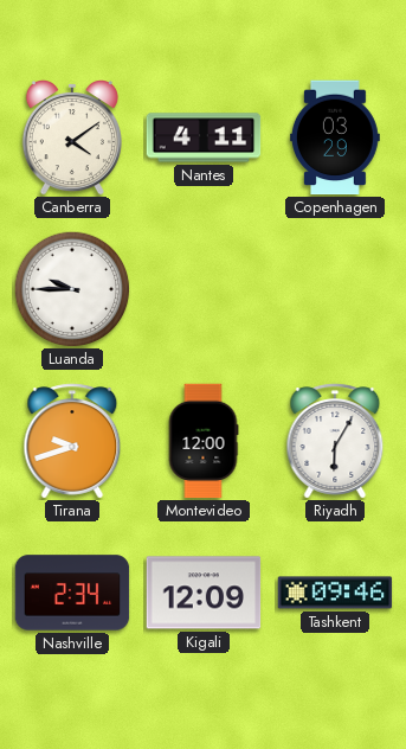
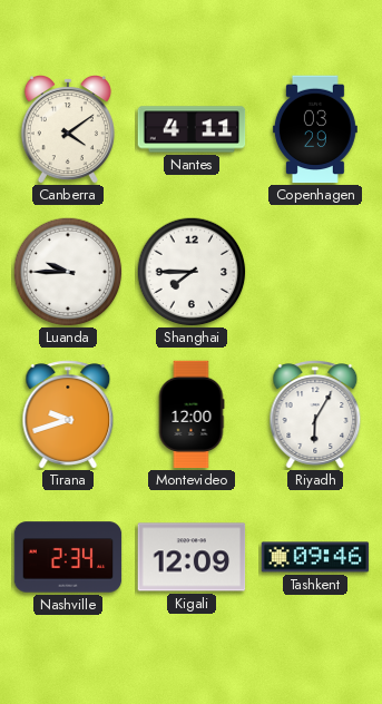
Shanghai: none -> 7:45
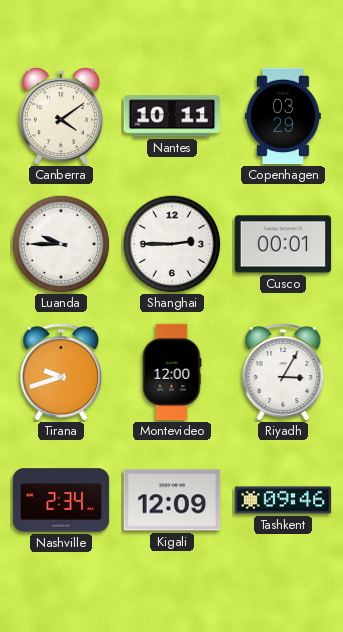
Nantes: 4:11 -> 10:11
Shanghai: 7:45 -> 2:45
Cusco: none -> 00:01
Riyadh: 6:05 -> 3:05
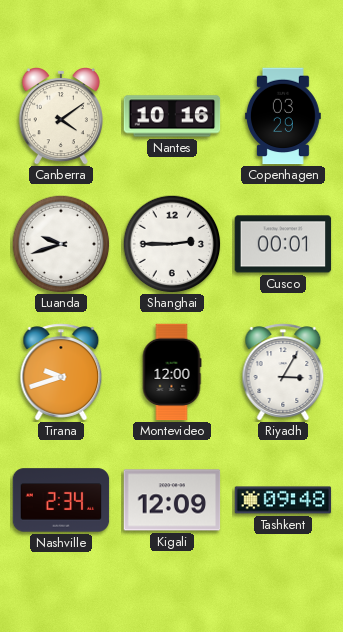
Nantes: 10:11 -> 10:16
Luanda: 9:45 -> 9:42
Tashkent: 09:46 -> 09:48
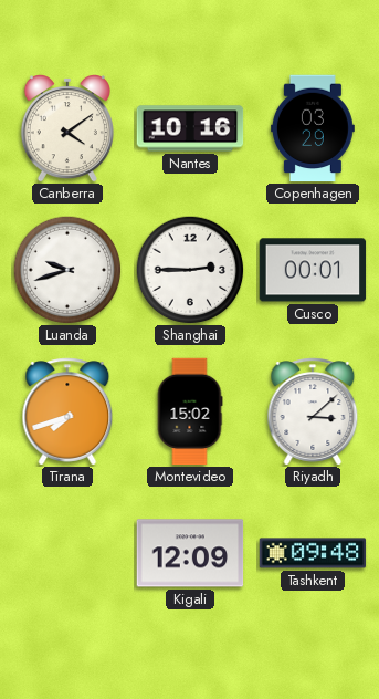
Tirana: 9:42 -> 7:42
Montevideo: 12:00 -> 15:02
Riyadh: 3:05 -> 3:08
Nashville: 2:34 -> none
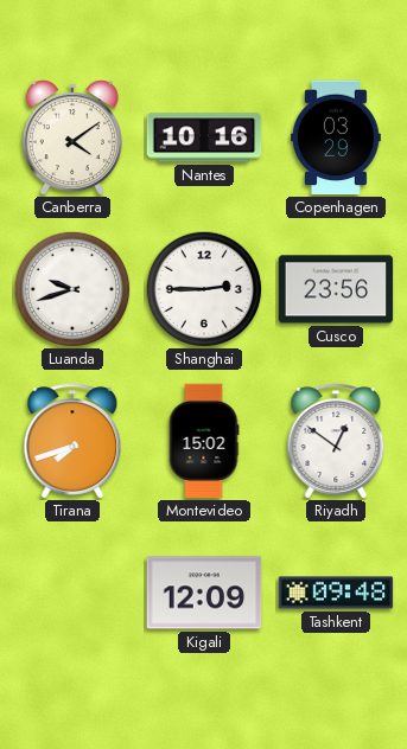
Cusco: 00:01 -> 23:56
Riyadh: 3:08 -> 12:51
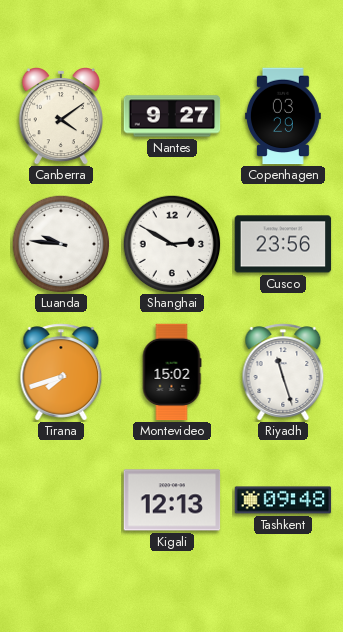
Nantes: 10:16 -> 9:27
Luanda: 9:42 -> 9:46
Shanghai: 2:45 -> 2:50
Riyadh: 12:51 -> 11:27
Kigali: 12:09 -> 12:13
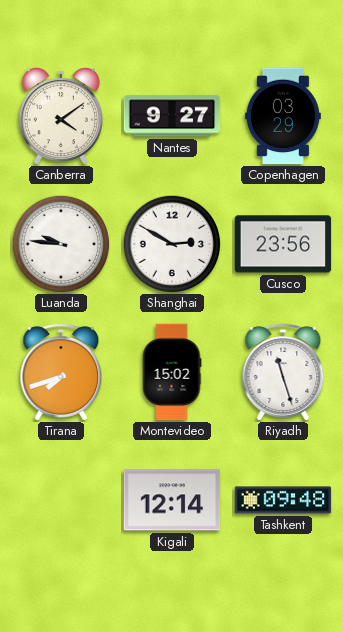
Kigali: 12:13 -> 12:14
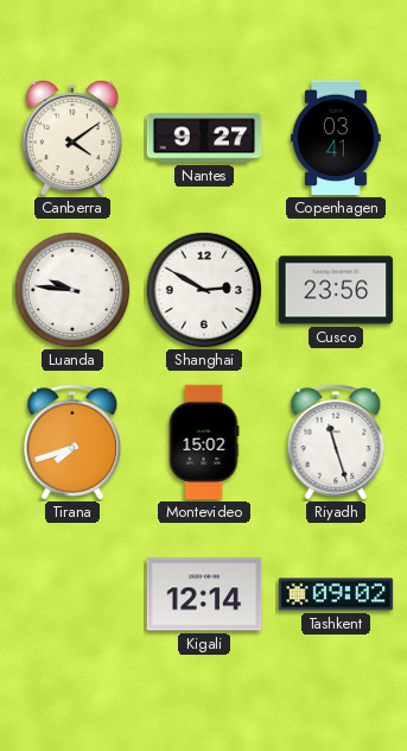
Copenhagen: 03:29 -> 03:41
Tashkent: 09:48 -> 09:02
